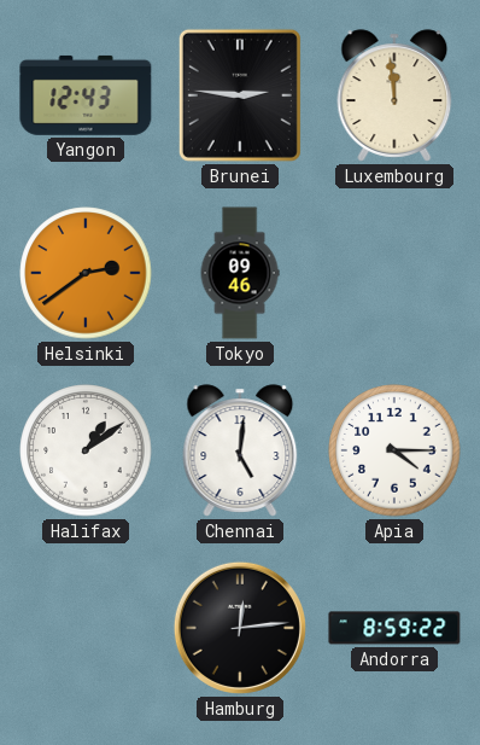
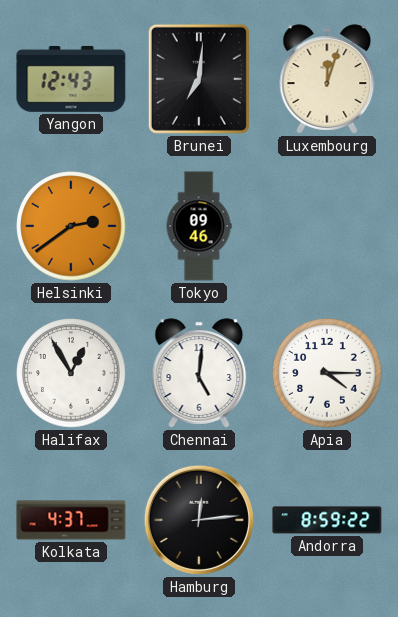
Brunei: 2:46 -> 7:01
Luxembourg: 11:59 -> 12:03
Halifax: 1:09 -> 12:55
Kolkata: none -> 4:37
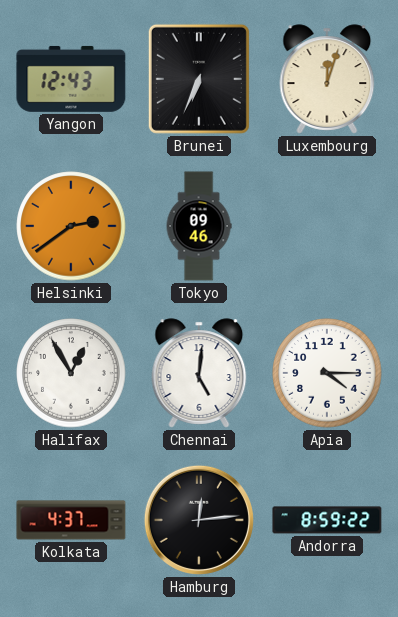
Brunei: 7:01 -> 6:34
